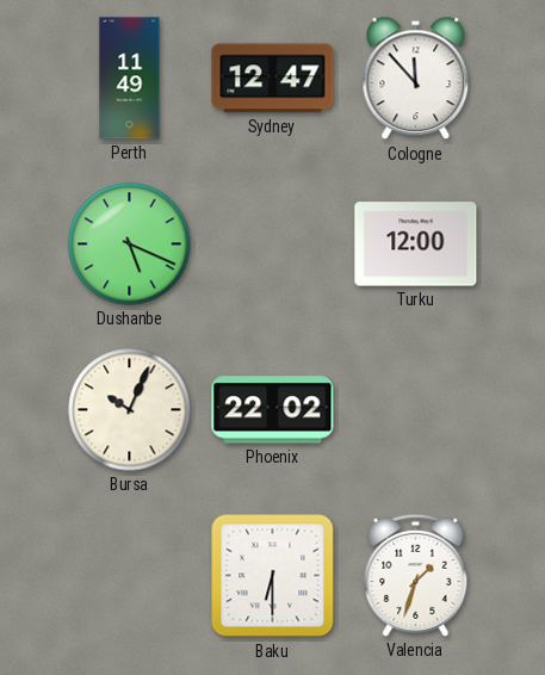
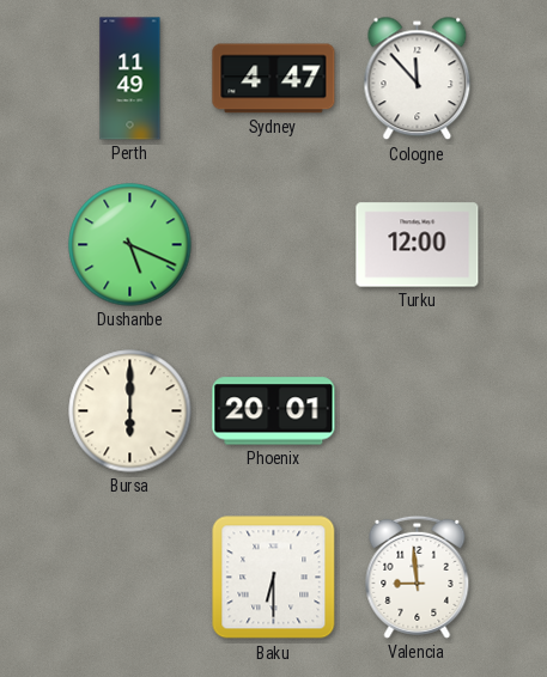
Sydney: 12:47 -> 4:47
Bursa: 10:04 -> 6:00
Phoenix: 22:02 -> 20:01
Valencia: 1:33 -> 8:59
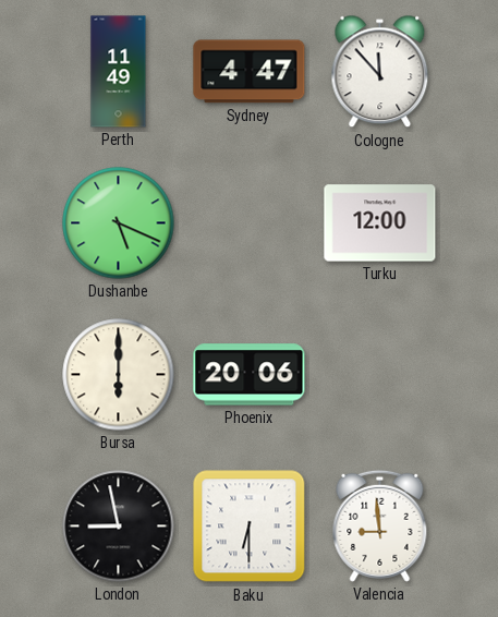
Phoenix: 20:01 -> 20:06
London: none -> 8:58
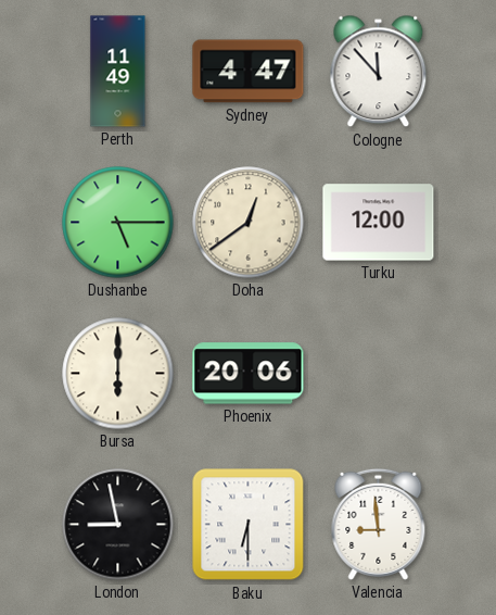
Dushanbe: 5:19 -> 5:15
Doha: none -> 12:39
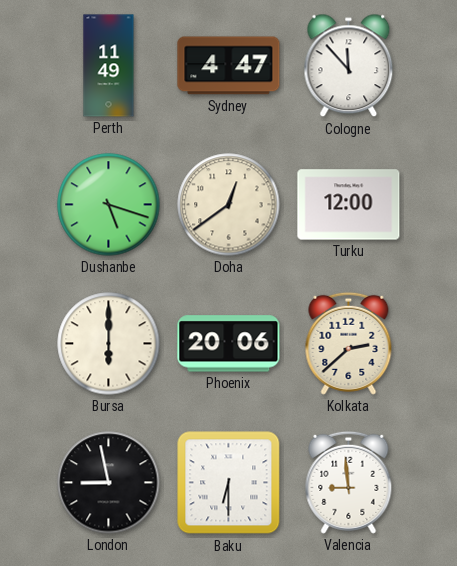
Dushanbe: 5:15 -> 5:18
Kolkata: none -> 2:38
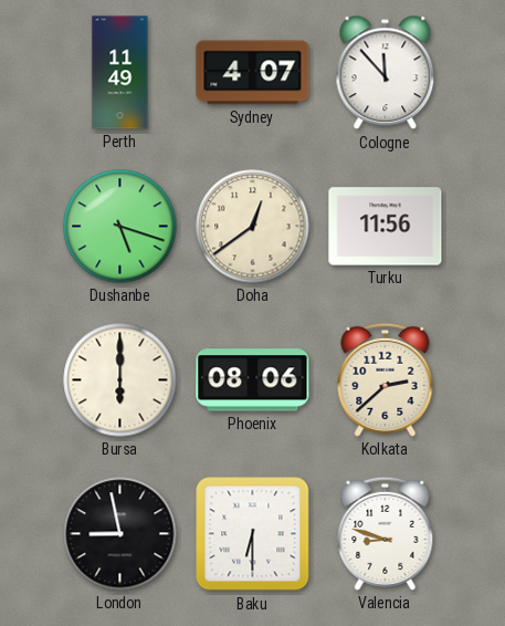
Sydney: 4:47 -> 4:07
Turku: 12:00 -> 11:56
Phoenix: 20:06 -> 08:06
Valencia: 8:59 -> 8:48
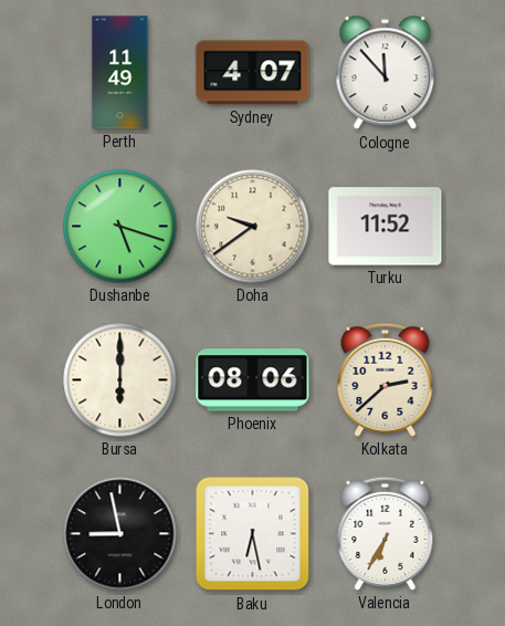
Doha: 12:39 -> 9:39
Turku: 11:56 -> 11:52
Baku: 6:30 -> 6:28
Valencia: 8:48 -> 6:35
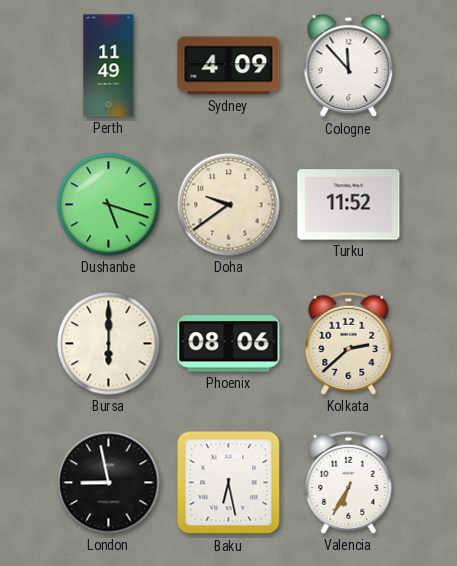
Sydney: 4:07 -> 4:09
